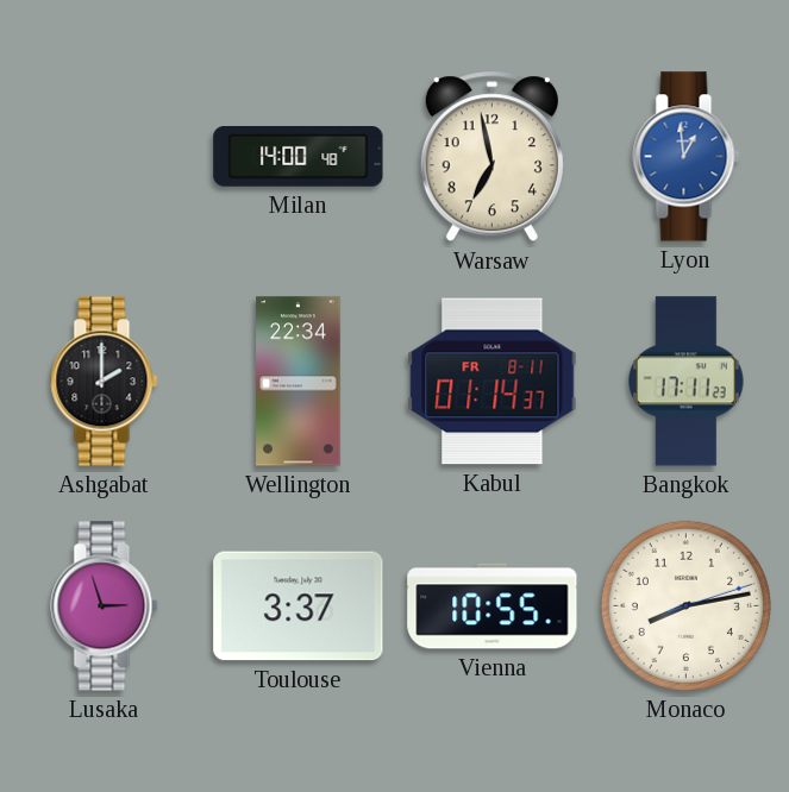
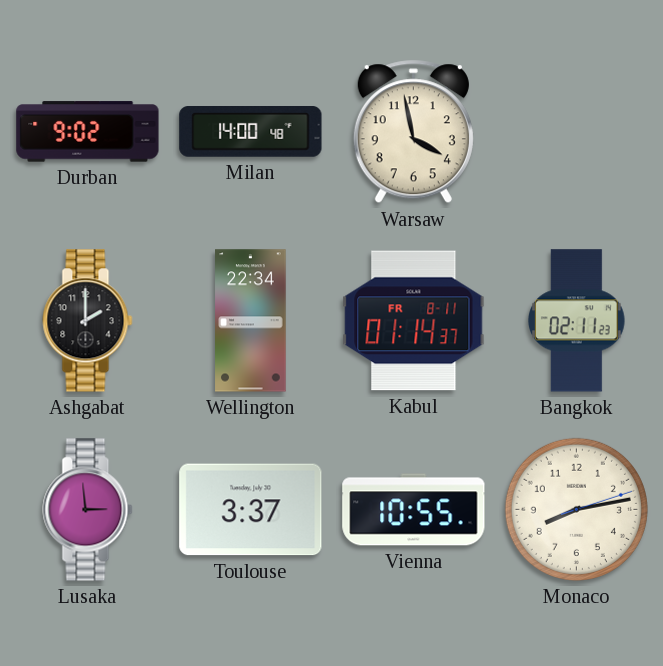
Durban: none -> 9:02
Warsaw: 6:58 -> 3:58
Lyon: 12:59 -> none
Bangkok: 17:11 -> 02:11
Lusaka: 2:57 -> 2:59
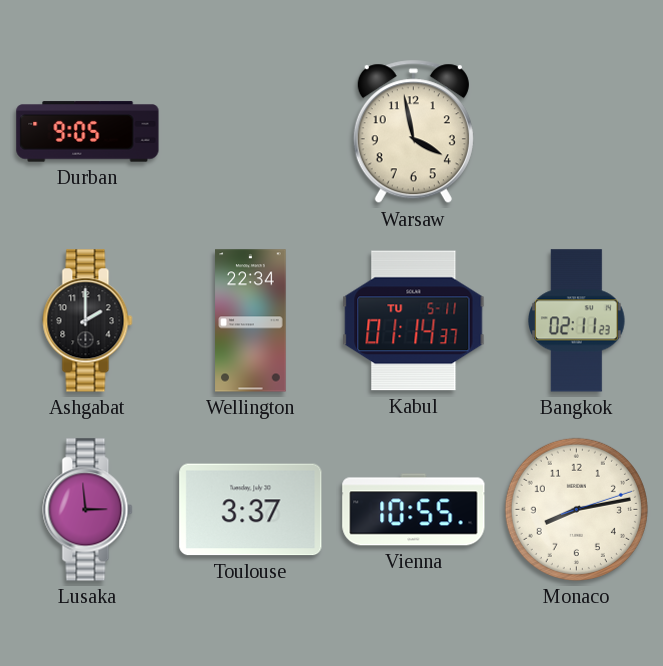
Durban: 9:02 -> 9:05
Milan: 14:00 -> none
Kabul date: FR 8-11 -> TU 5-11
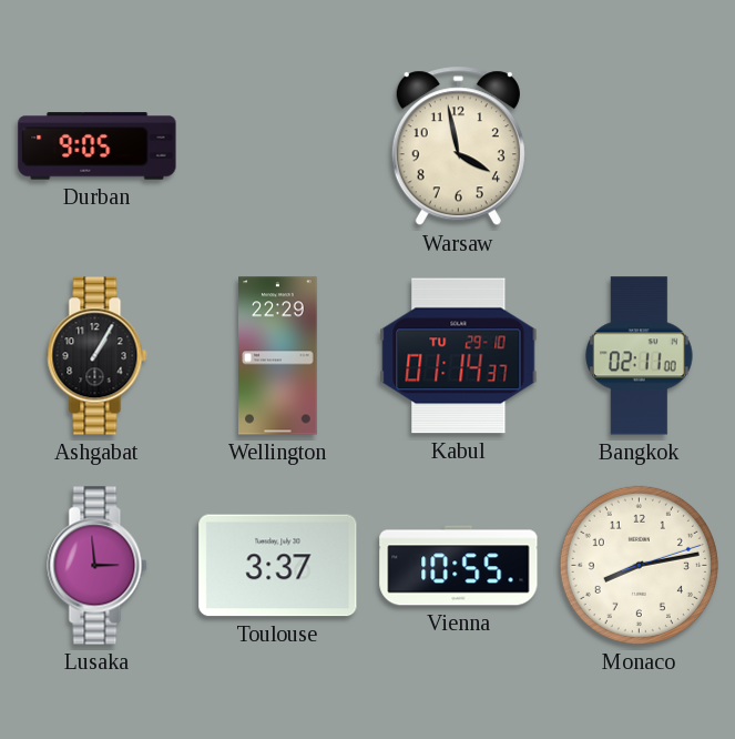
Ashgabat: 2:00 -> 1:05
Wellington: 22:34 -> 22:29
Kabul date: TU 5-11 -> TU 29-10
Bangkok: 02:11:23 -> 02:11:00
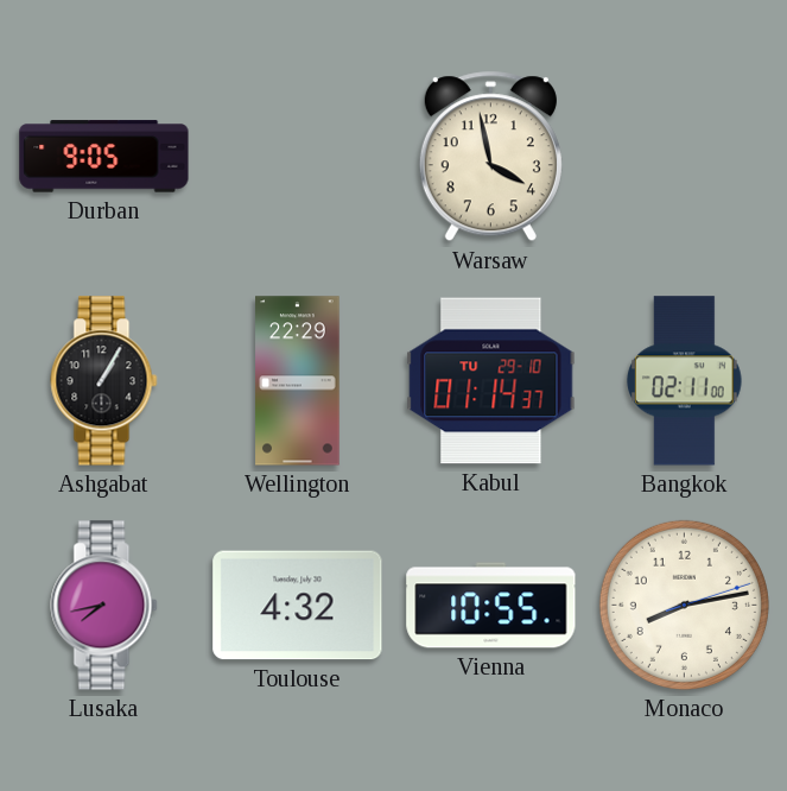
Lusaka: 2:59 -> 7:43
Toulouse: 3:37 -> 4:32
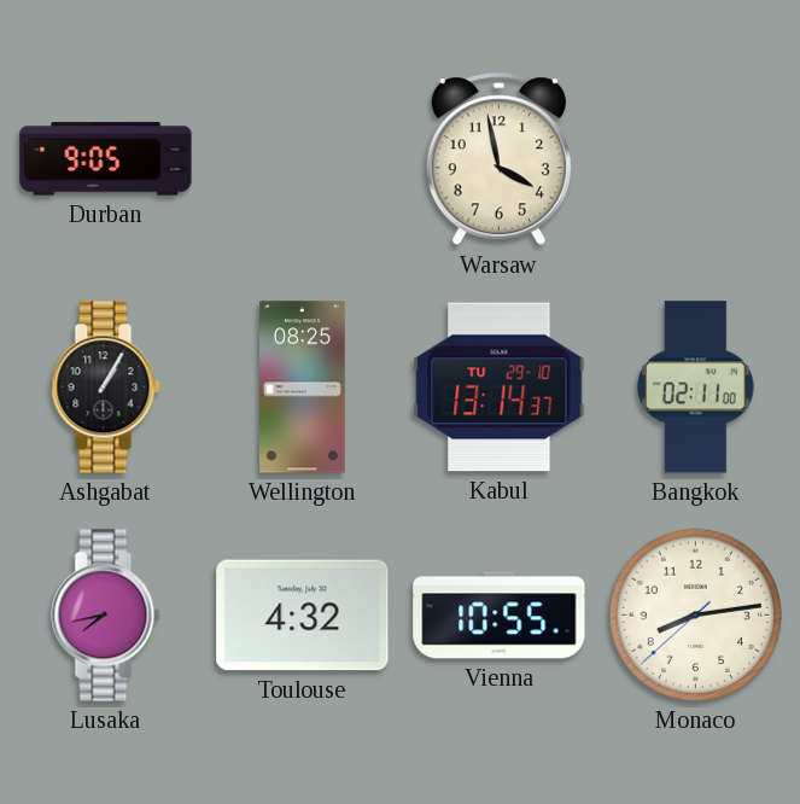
Wellington: 22:29 -> 08:25
Kabul: 01:14 -> 13:14
Monaco: 8:13:12 -> 8:13:38
